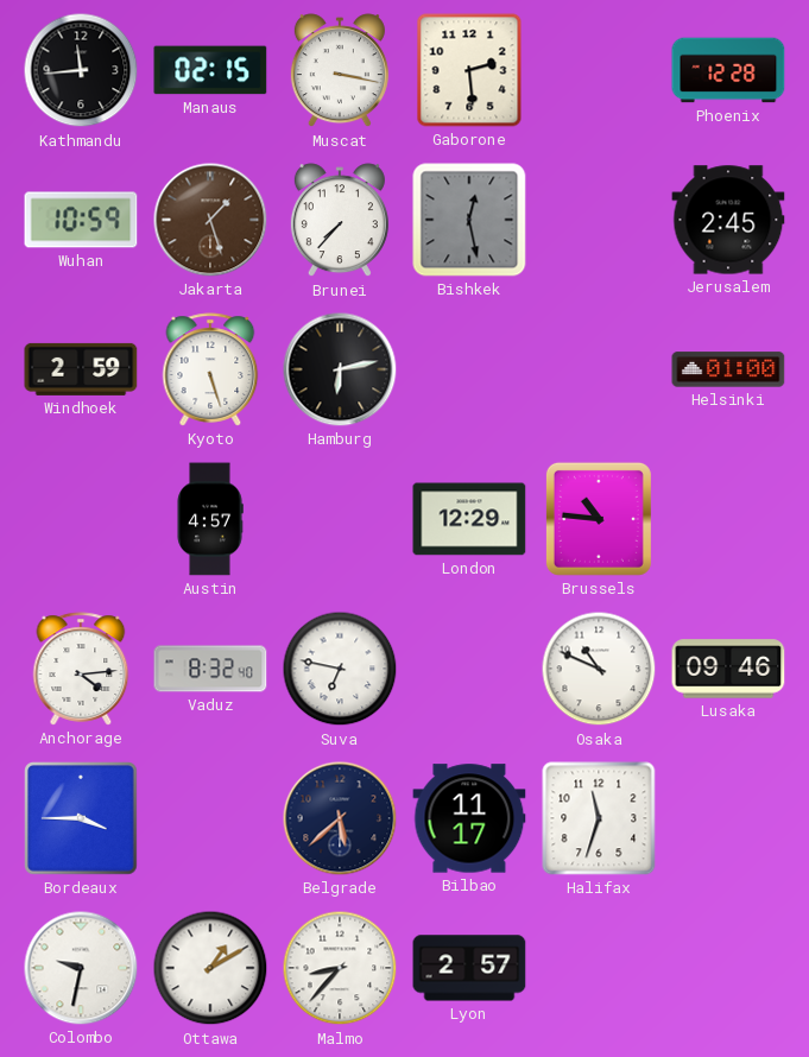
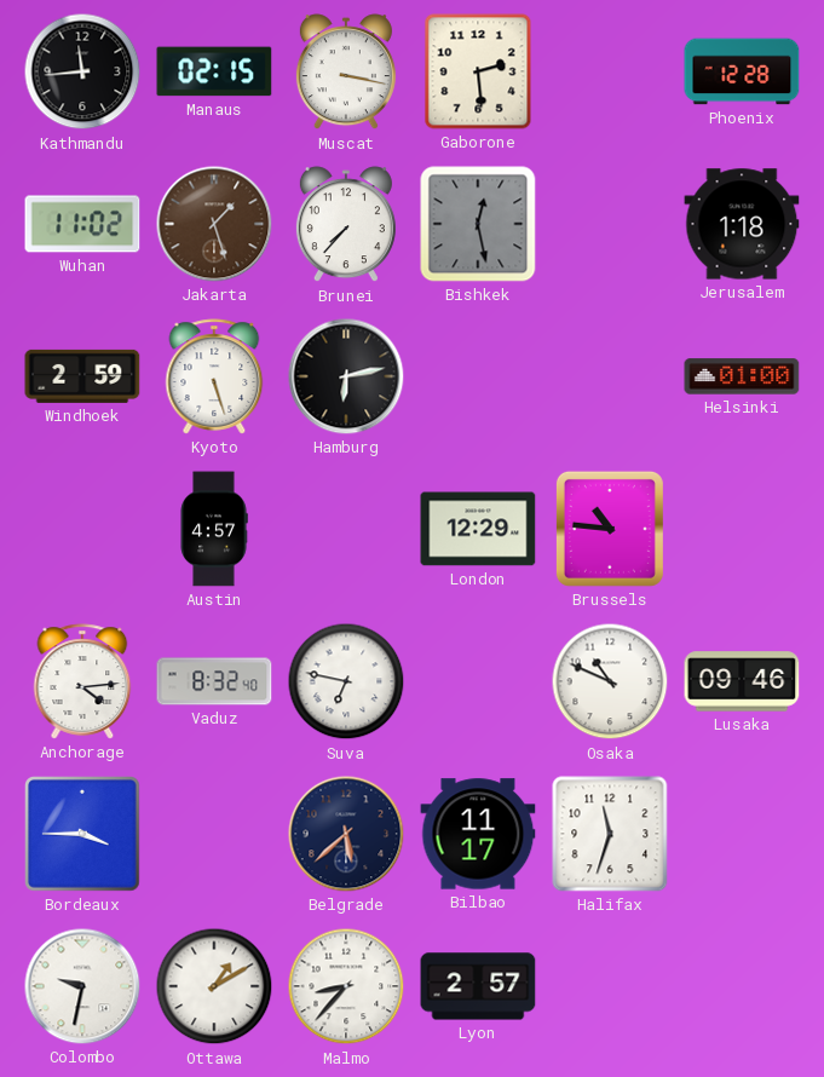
Wuhan: 10:59 -> 11:02
Jerusalem: 2:45 -> 1:18
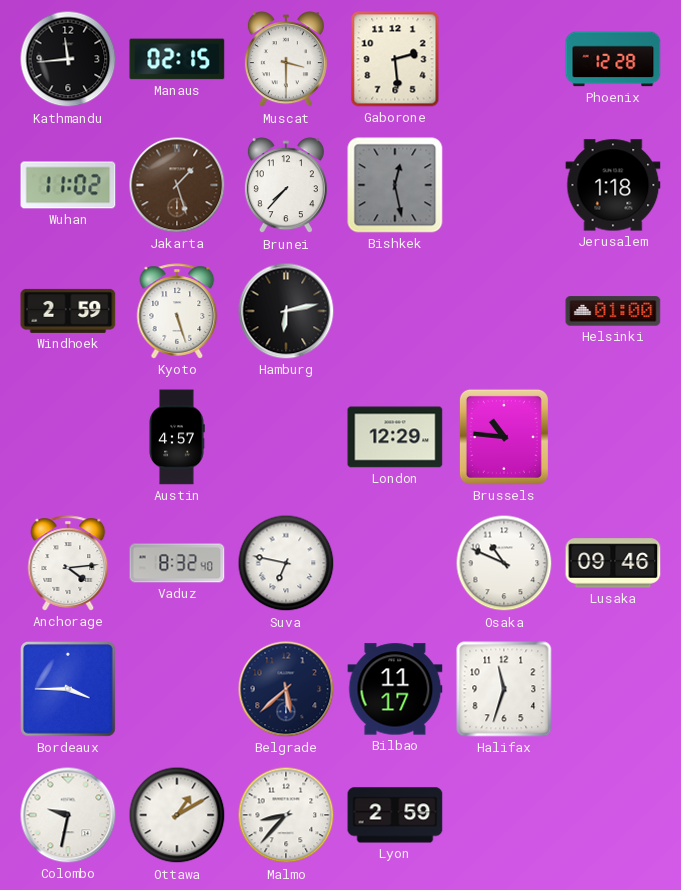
Muscat: 3:17 -> 3:30
Lyon: 2:57 -> 2:59
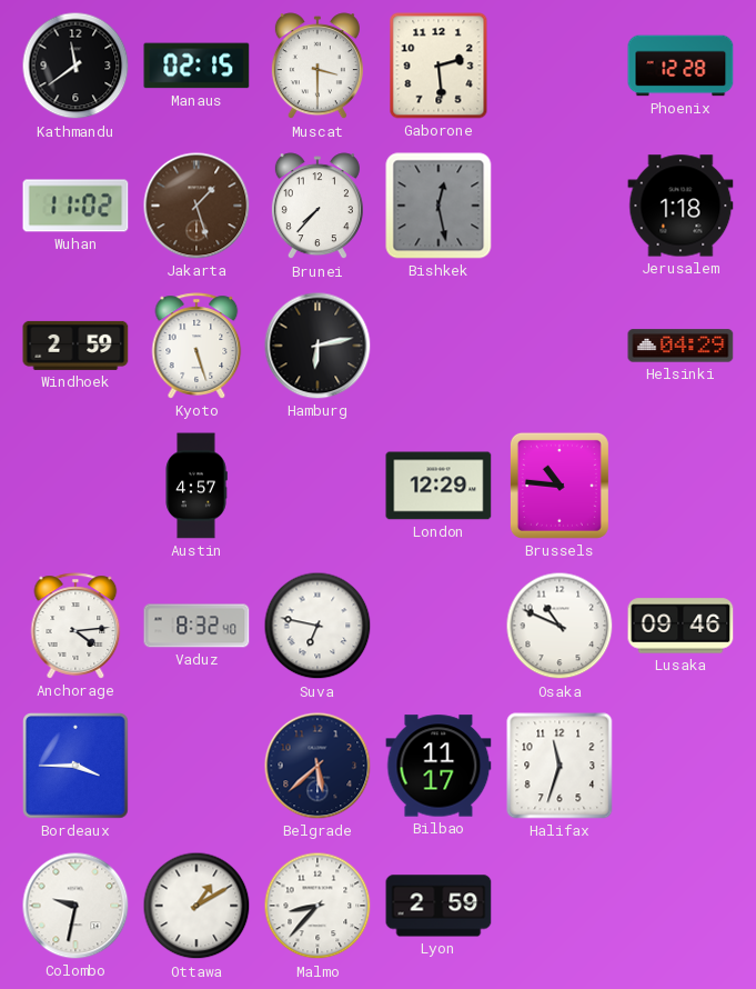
Kathmandu: 11:44 -> 11:39
Helsinki: 01:00 -> 04:29
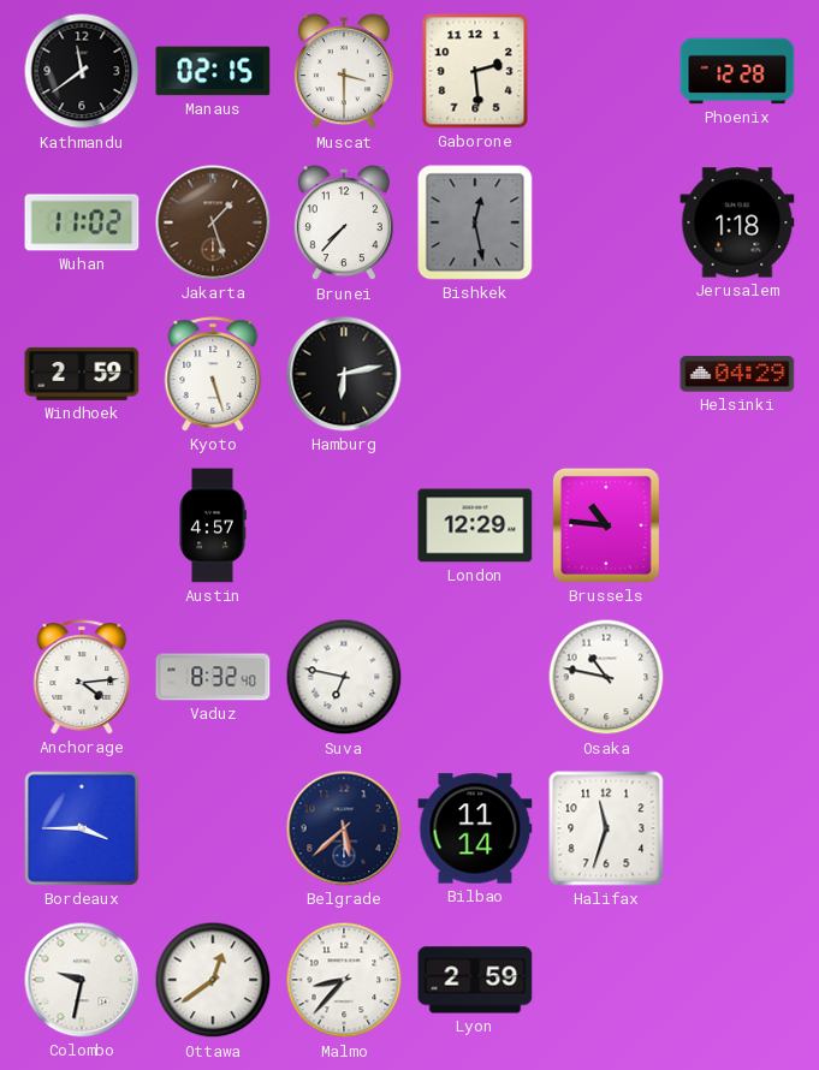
Osaka: 10:49 -> 10:47
Lusaka: 09:46 -> none
Bilbao: 11:17 -> 11:14
Ottawa: 1:10 -> 12:39
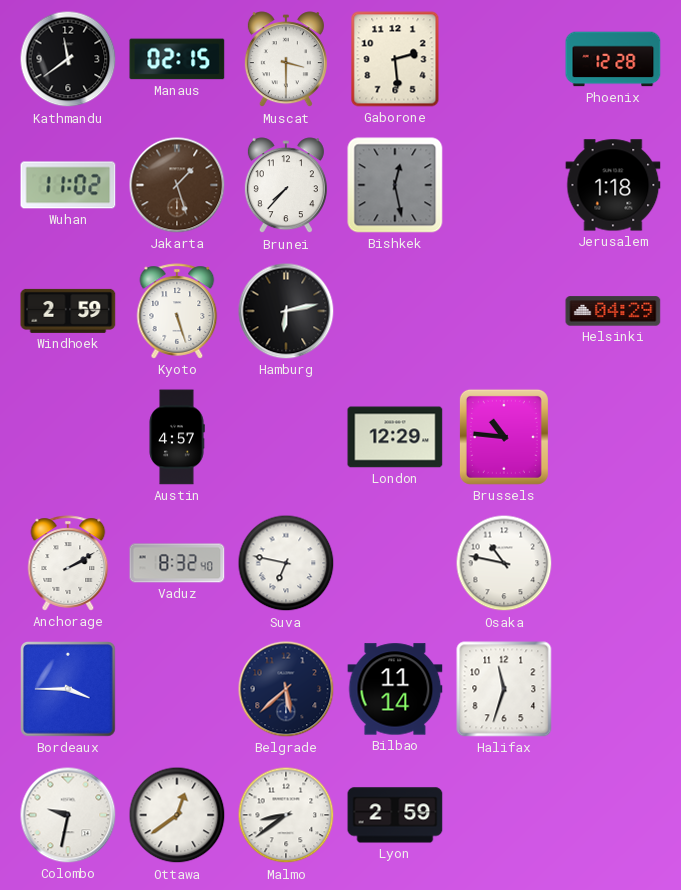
Anchorage: 4:14 -> 2:10
Malmo: 8:37 -> 8:39
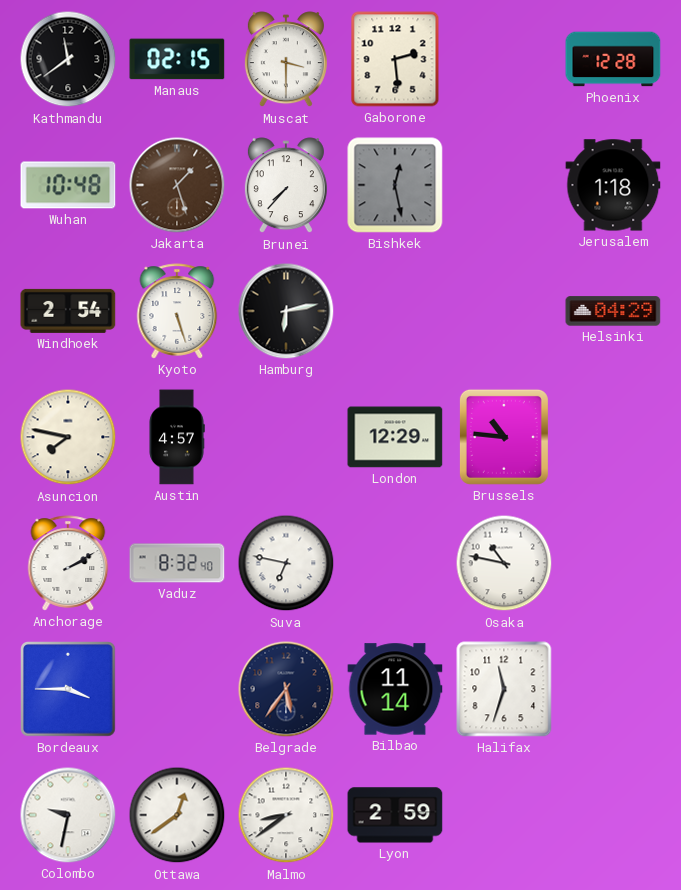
Wuhan: 11:02 -> 10:48
Windhoek: 2:59 -> 2:54
Asuncion: none -> 7:47
Belgrade: 5:38 -> 5:36
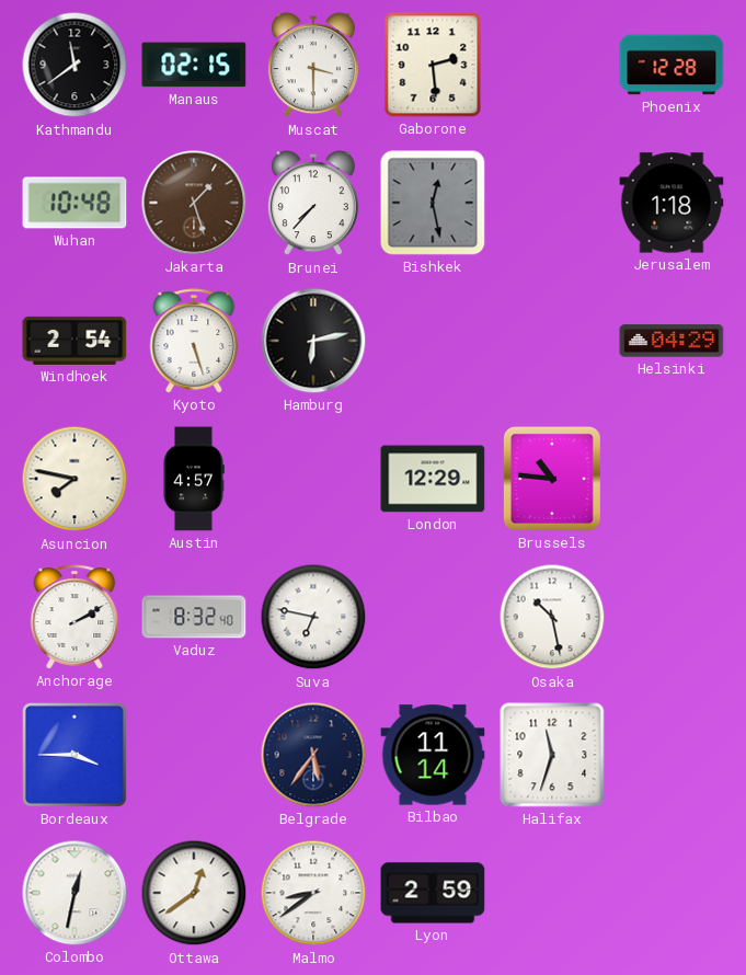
Osaka: 10:47 -> 10:28
Colombo: 9:32 -> 12:32
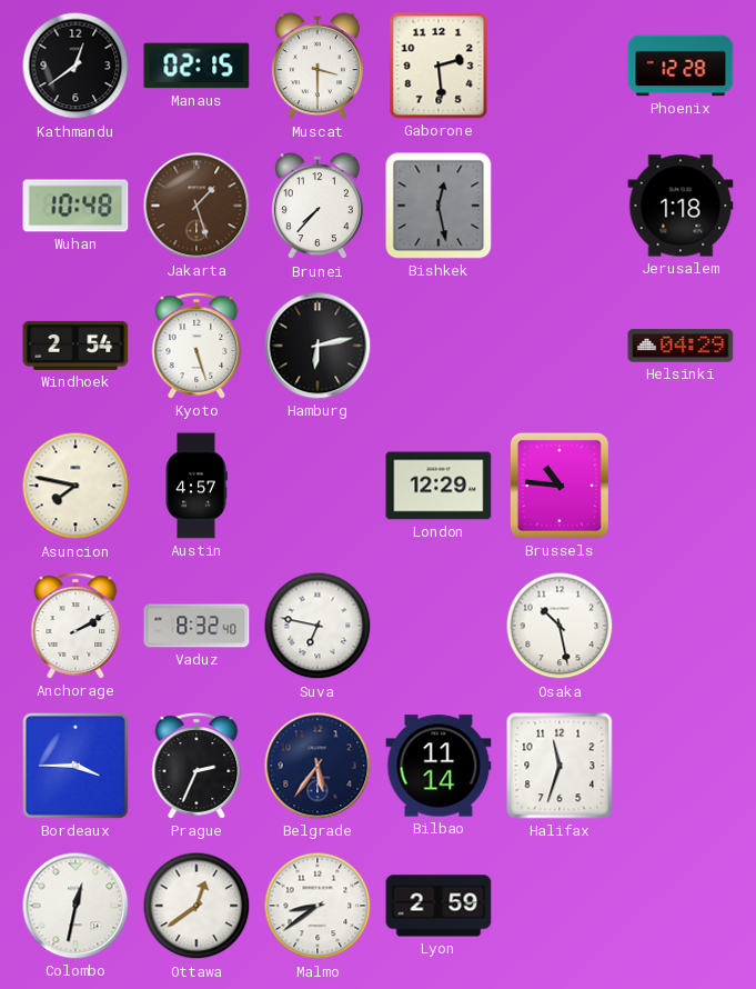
Kathmandu: 11:39 -> 12:39
Prague: none -> 2:34
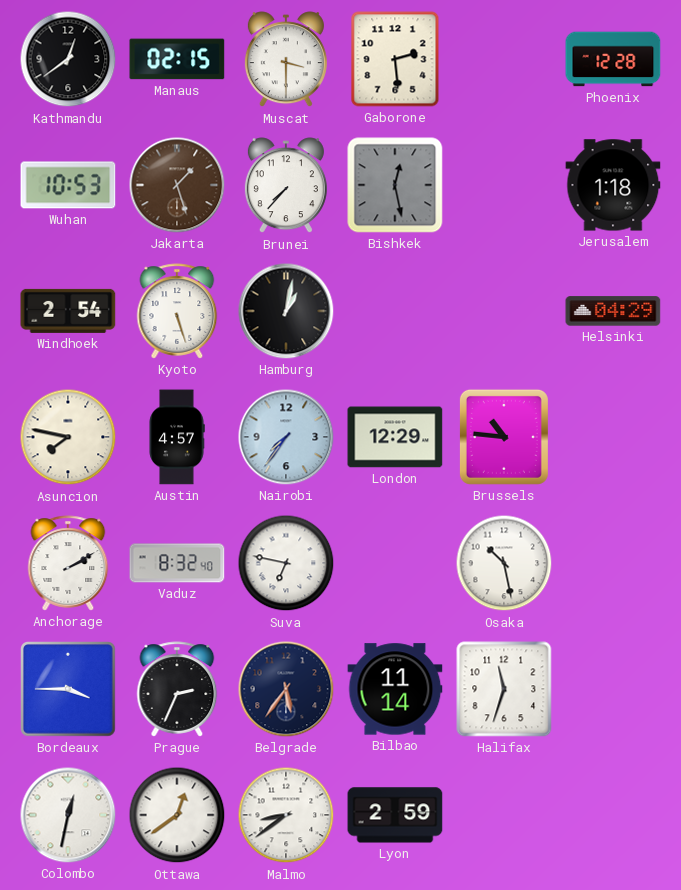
Wuhan: 10:48 -> 10:53
Hamburg: 6:13 -> 1:02
Nairobi: none -> 7:36
